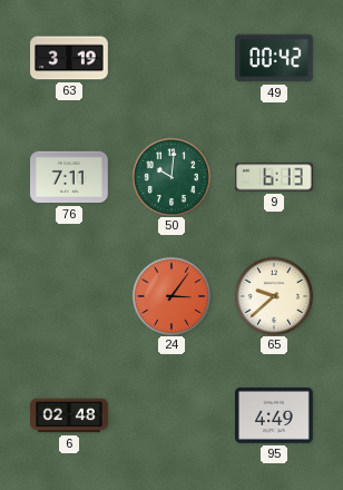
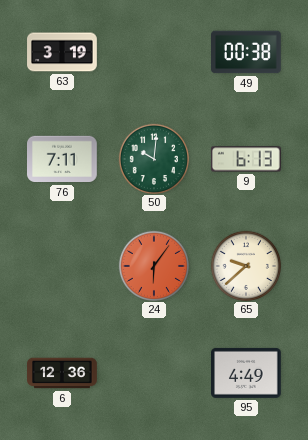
49: 00:42 -> 00:38
24: 3:06 -> 6:06
6: 02:48 -> 12:36
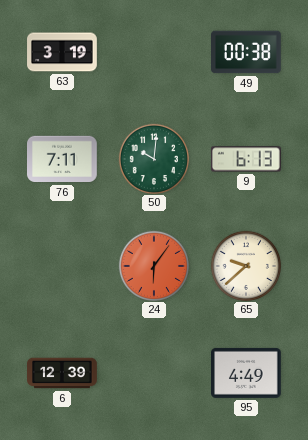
6: 12:36 -> 12:39
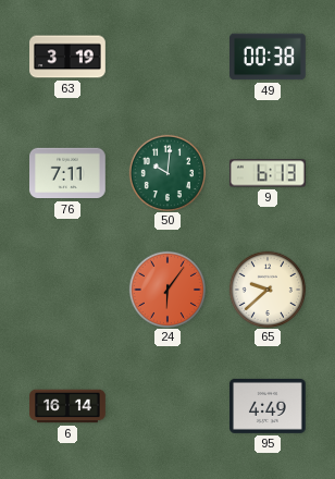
6: 12:39 -> 16:14
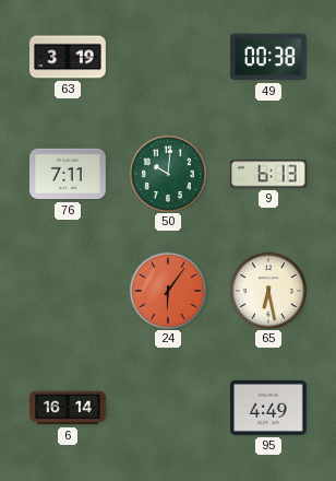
65: 9:38 -> 6:28
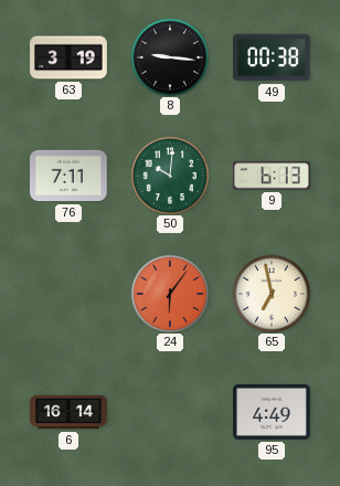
8: none -> 9:16
65: 6:28 -> 6:58
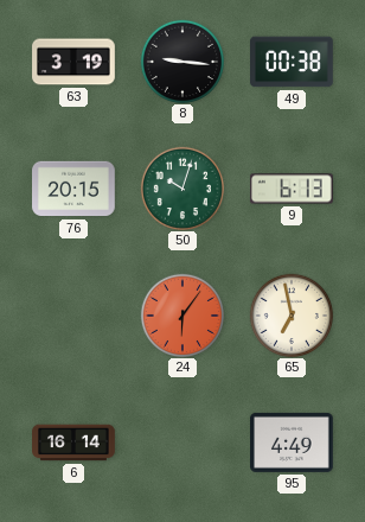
76: 7:11 -> 20:15
50: 10:01 -> 10:03
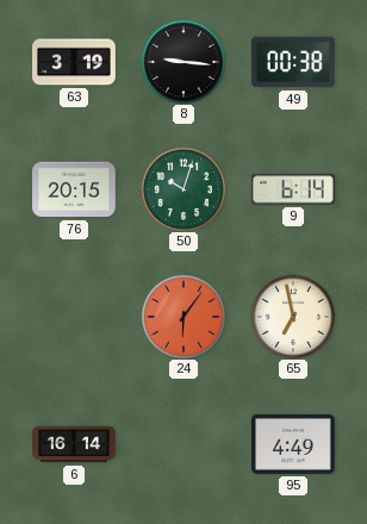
9: 6:13 -> 6:14
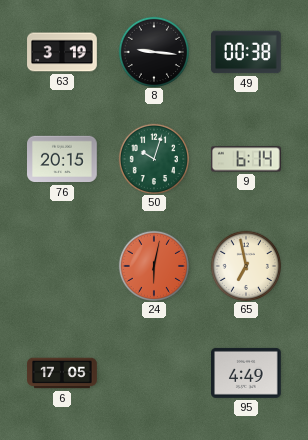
24: 6:06 -> 6:02
6: 16:14 -> 17:05
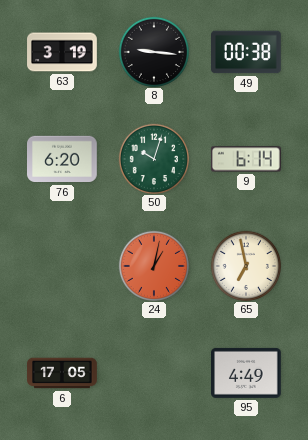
76: 20:15 -> 6:20
24: 6:02 -> 1:02
